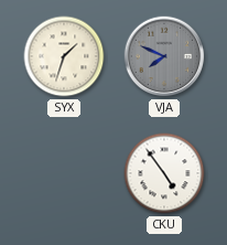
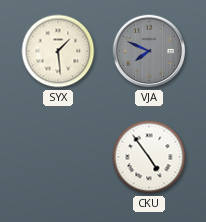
SYX: 1:33 -> 1:29
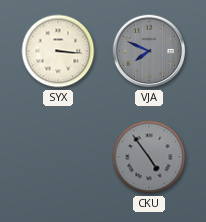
SYX: 1:29 -> 3:16
CKU dial: white -> grey
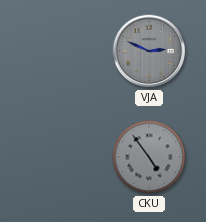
SYX: 3:16 -> none
VJA: 7:49 -> 2:49
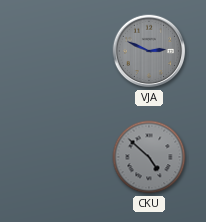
CKU: 4:54 -> 4:52
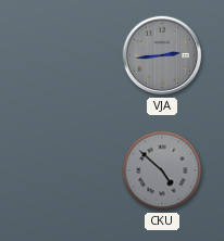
VJA: 2:49 -> 2:44
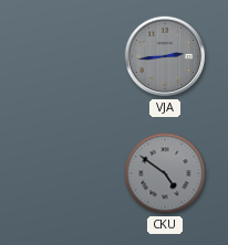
CKU: 4:52 -> 4:51
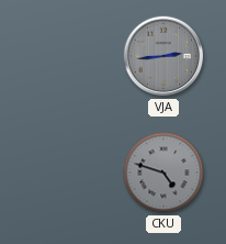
CKU: 4:51 -> 4:48
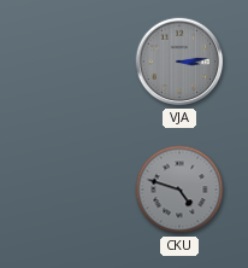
VJA: 2:44 -> 3:14
